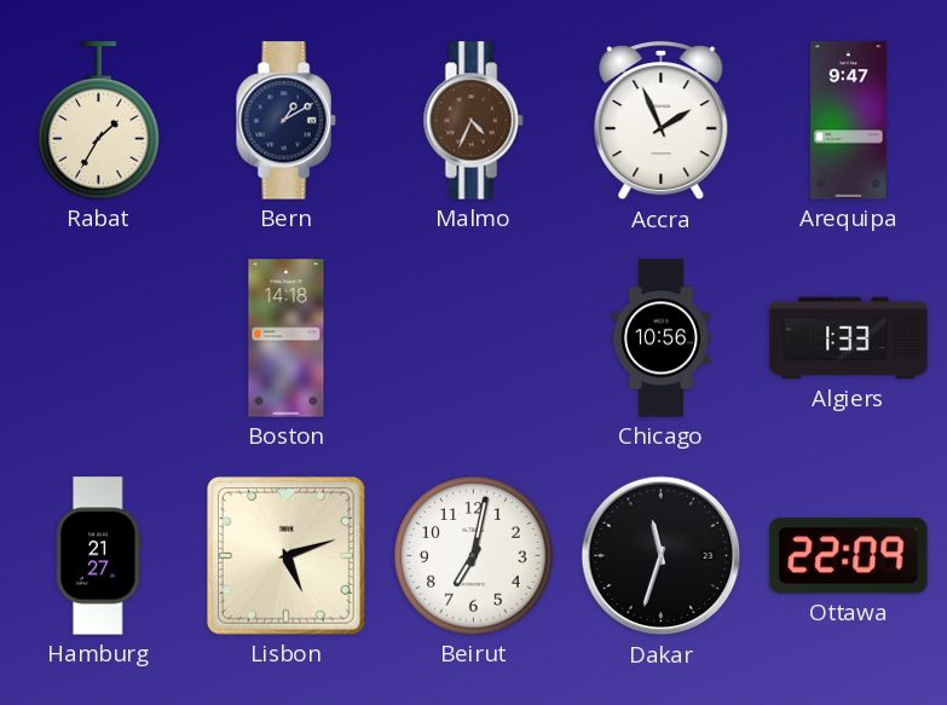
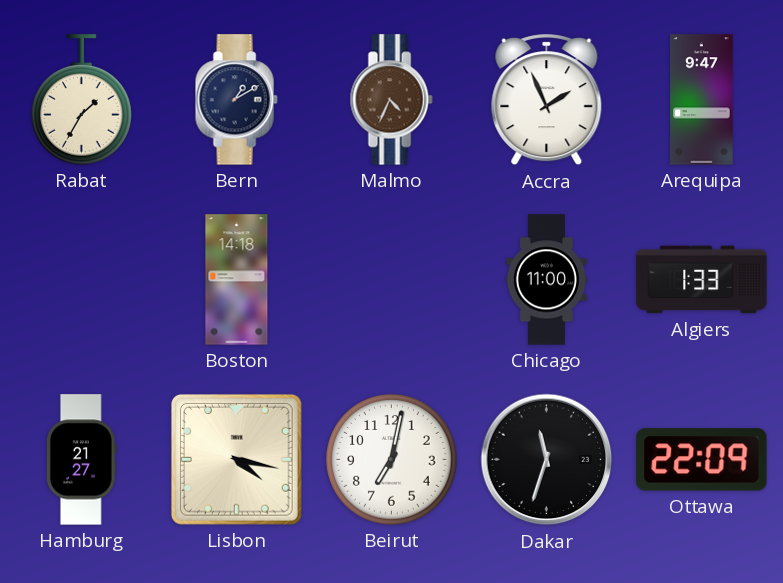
Chicago: 10:56 -> 11:00
Lisbon: 5:12 -> 4:17
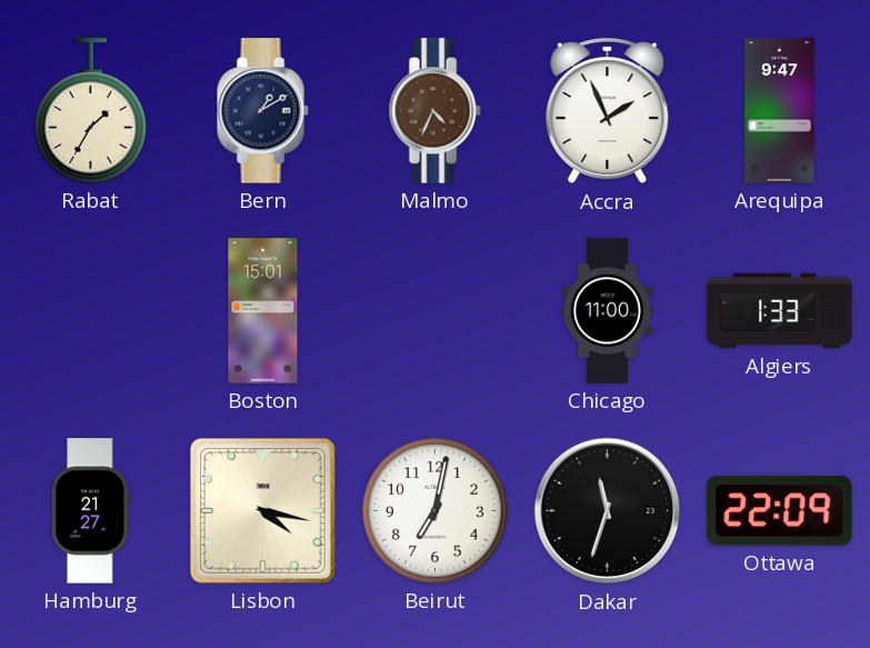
Boston: 14:18 -> 15:01
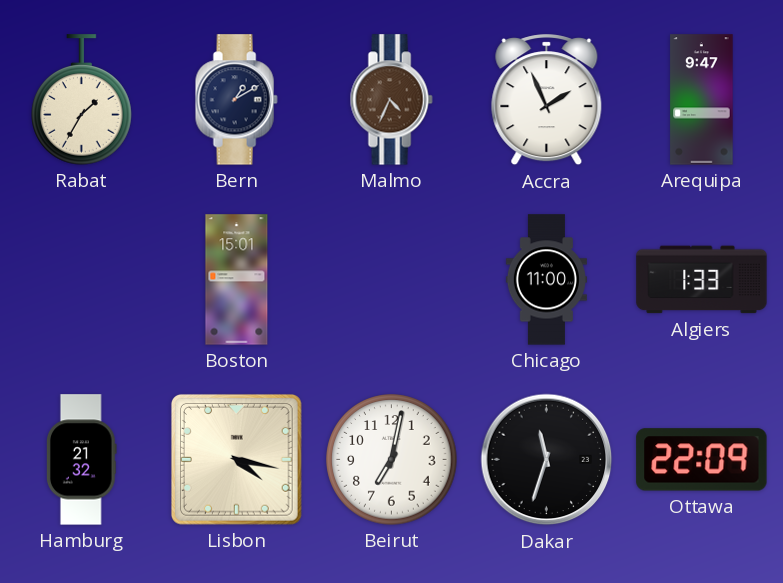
Hamburg: 21:27 -> 21:32
